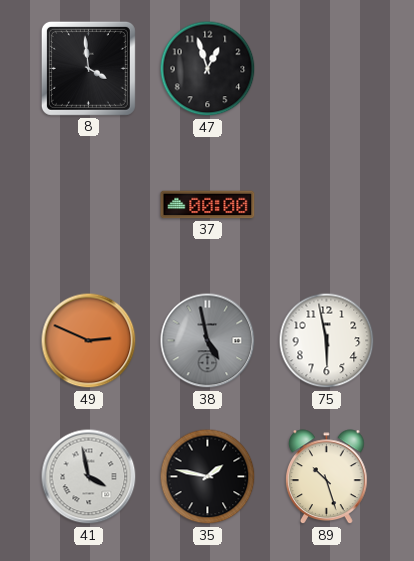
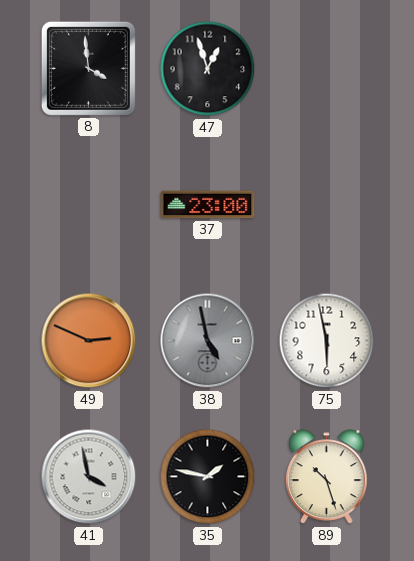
37: 00:00 -> 23:00
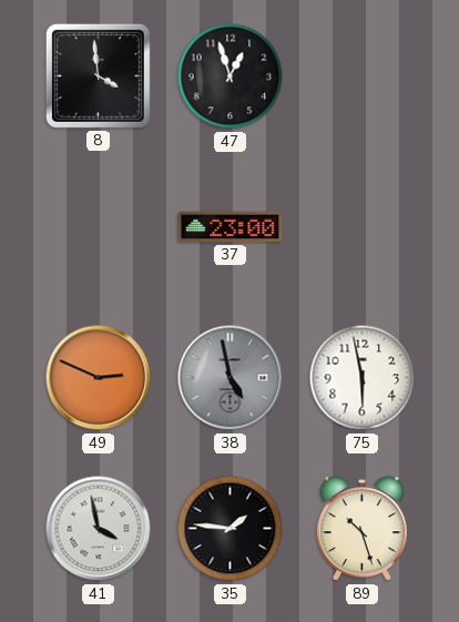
35: 1:47 -> 1:46
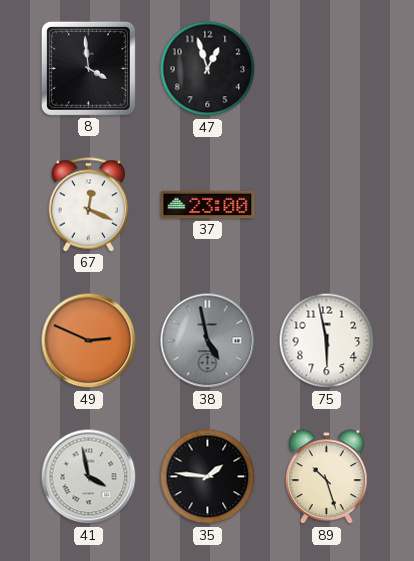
67: none -> 12:19
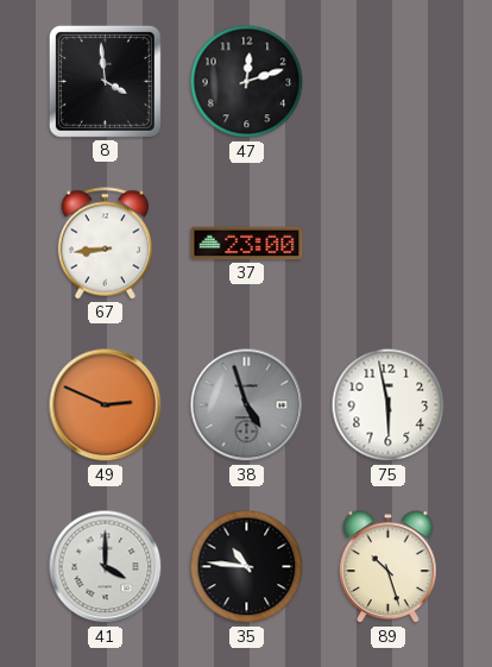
47: 12:57 -> 12:12
67: 12:19 -> 8:44
38: 4:58 -> 4:57
41: 3:58 -> 4:00
35: 1:46 -> 10:46
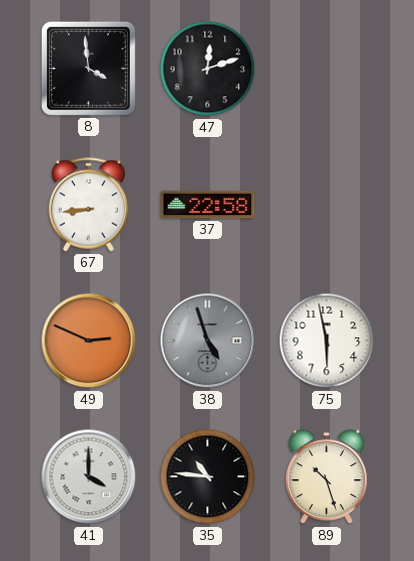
37: 23:00 -> 22:58
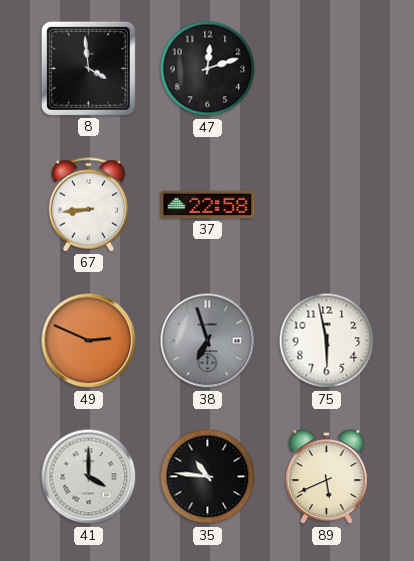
38: 4:57 -> 6:57
89: 10:27 -> 5:41
